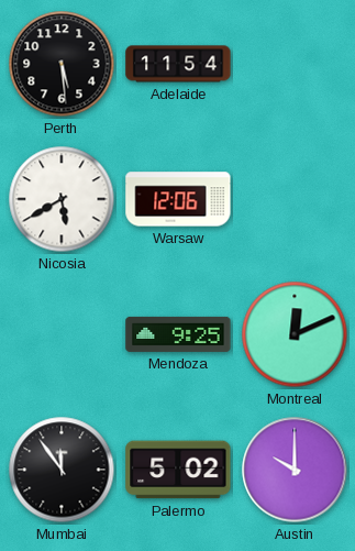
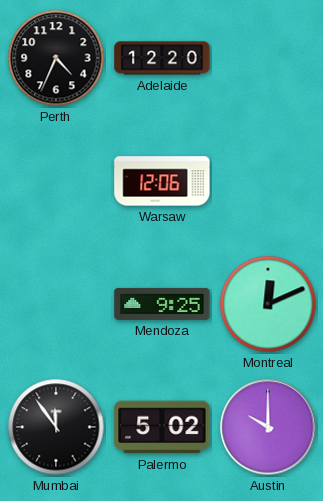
Perth: 5:29 -> 4:34
Adelaide: 11:54 -> 12:20
Nicosia: 5:40 -> none
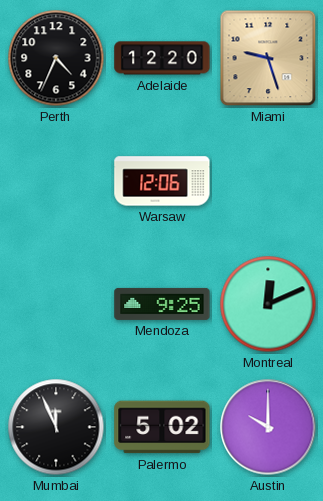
Miami: none -> 9:27
Mumbai: 11:54 -> 11:56
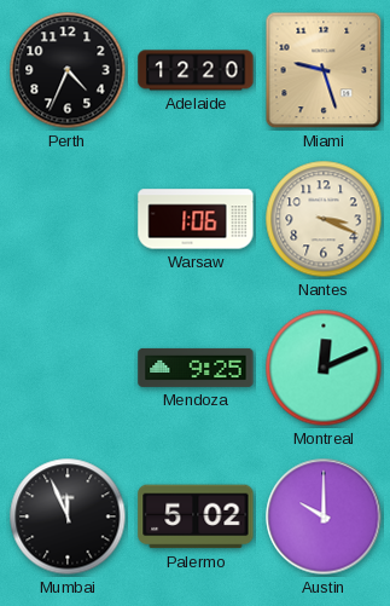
Warsaw: 12:06 -> 1:06
Nantes: none -> 3:19
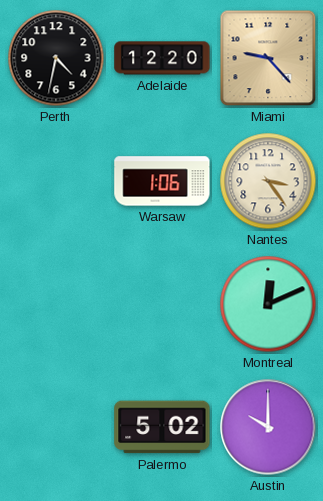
Perth: 4:34 -> 4:32
Miami: 9:27 -> 9:23
Nantes: 3:19 -> 3:24
Mendoza: 9:25 -> none
Mumbai: 11:56 -> none
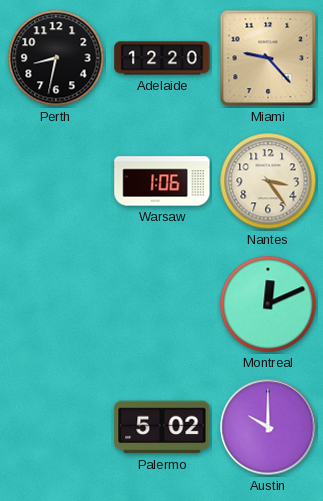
Perth: 4:32 -> 8:32
